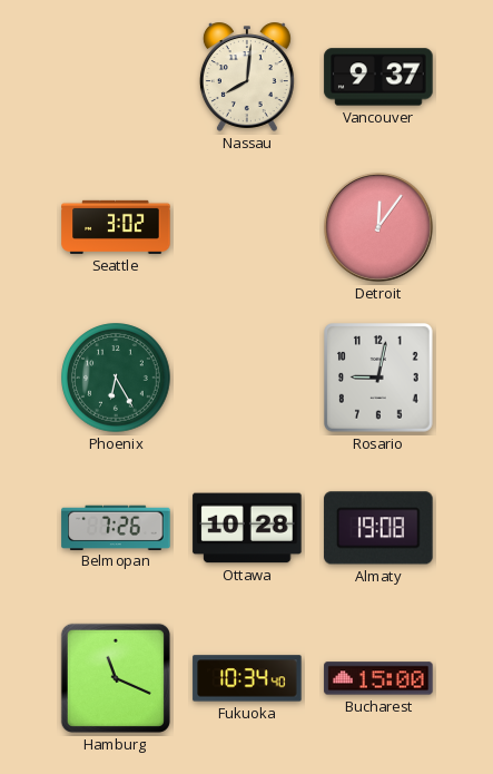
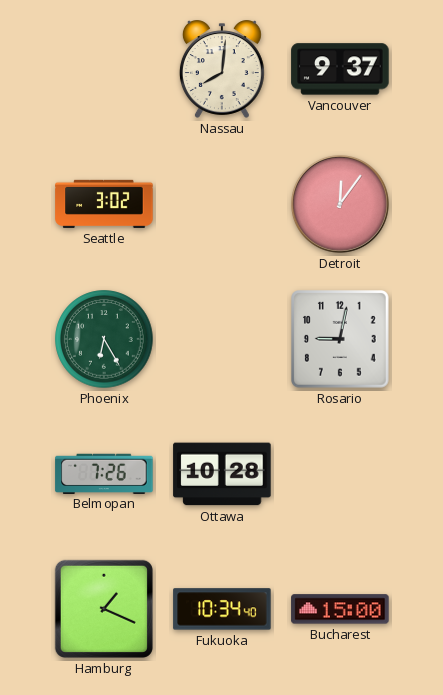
Almaty: 19:08 -> none
Hamburg: 11:19 -> 1:19
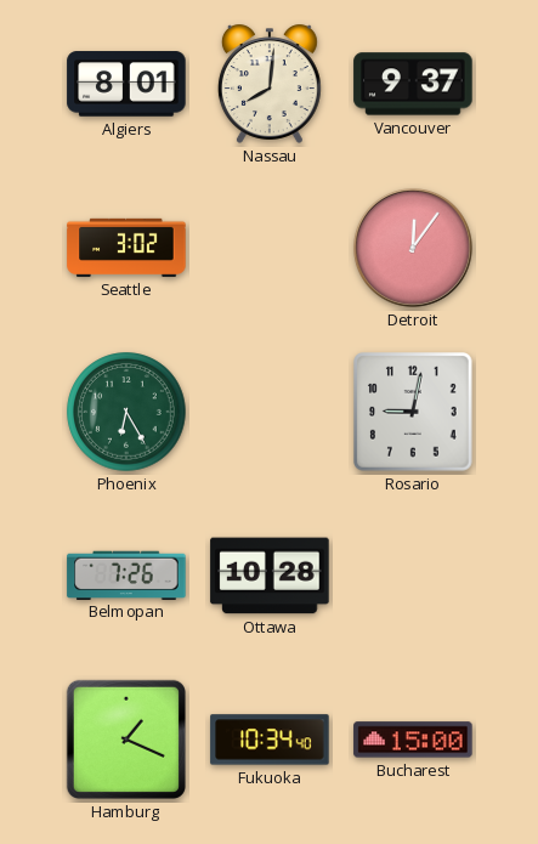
Algiers: none -> 8:01
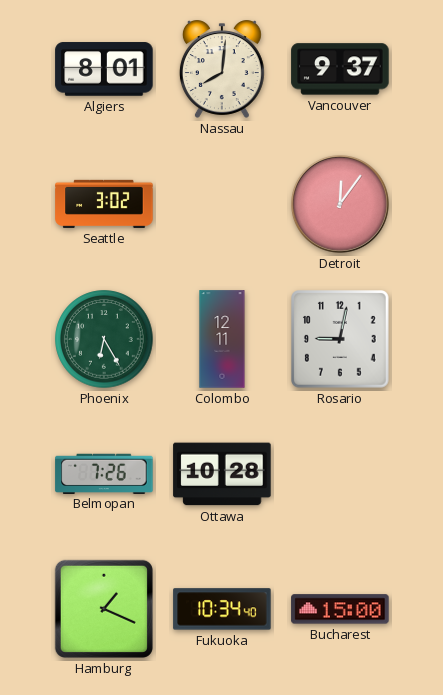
Colombo: none -> 12:11
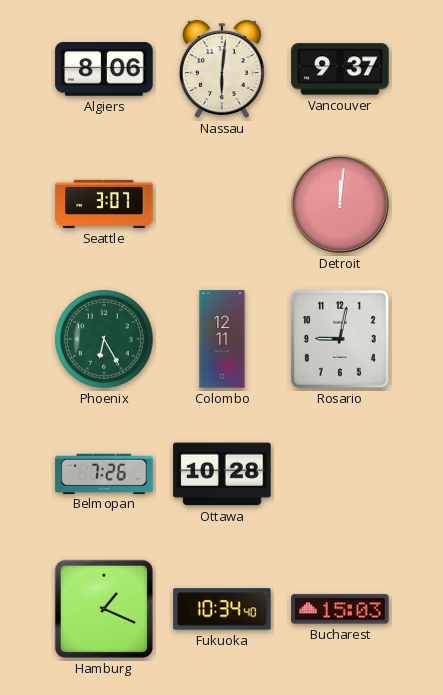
Algiers: 8:01 -> 8:06
Nassau: 8:01 -> 6:01
Seattle: 3:02 -> 3:07
Detroit: 12:06 -> 12:01
Bucharest: 15:00 -> 15:03
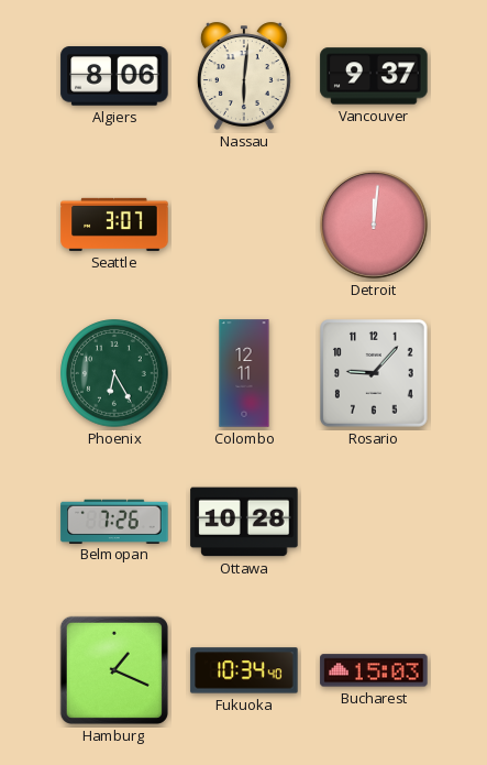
Rosario: 9:02 -> 9:07
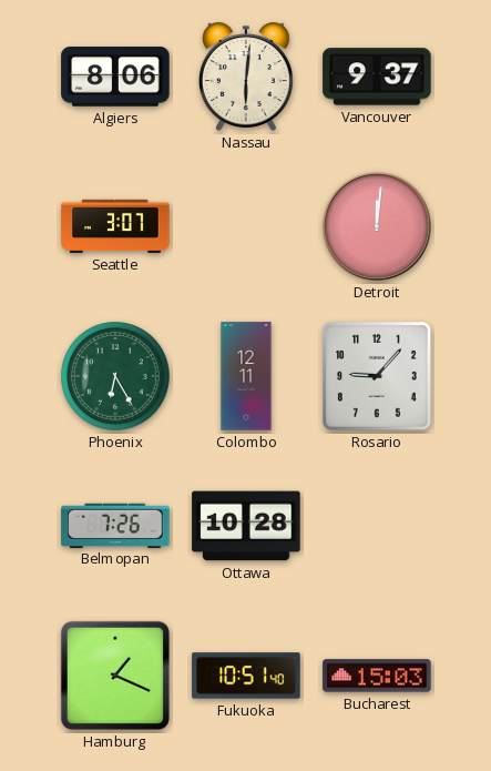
Fukuoka: 10:34 -> 10:51
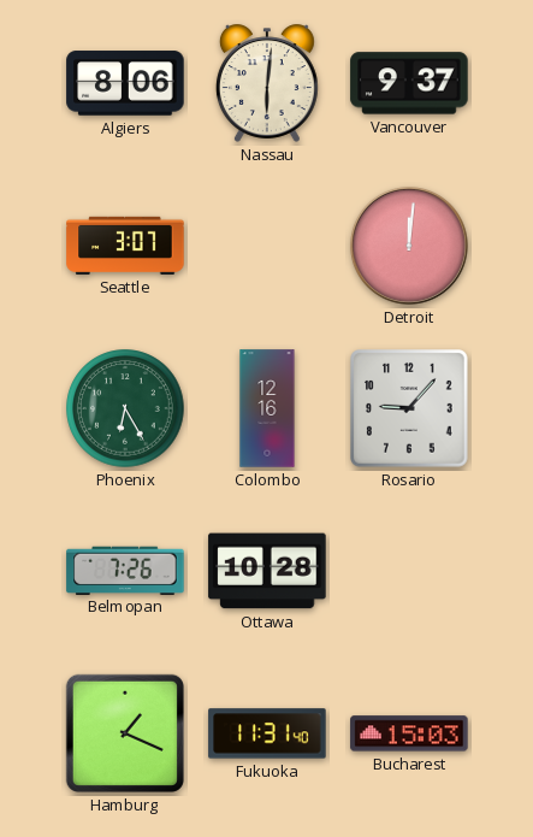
Colombo: 12:11 -> 12:16
Fukuoka: 10:51 -> 11:31
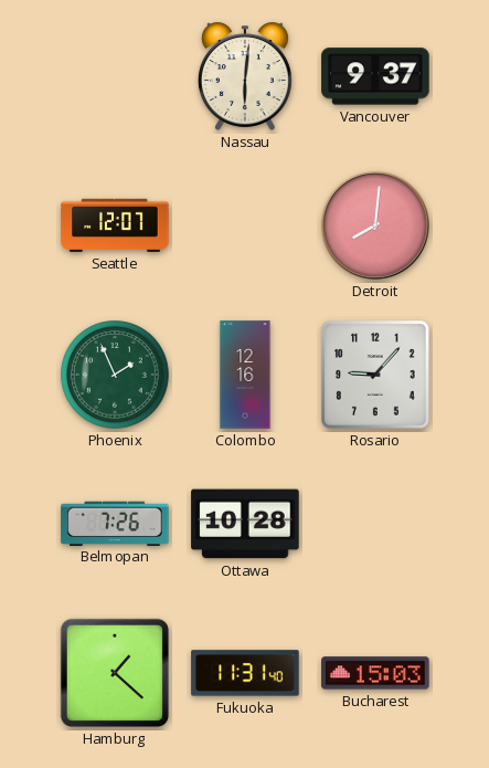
Algiers: 8:06 -> none
Seattle: 3:07 -> 12:07
Detroit: 12:01 -> 8:01
Phoenix: 6:25 -> 1:56
Hamburg: 1:19 -> 1:22
